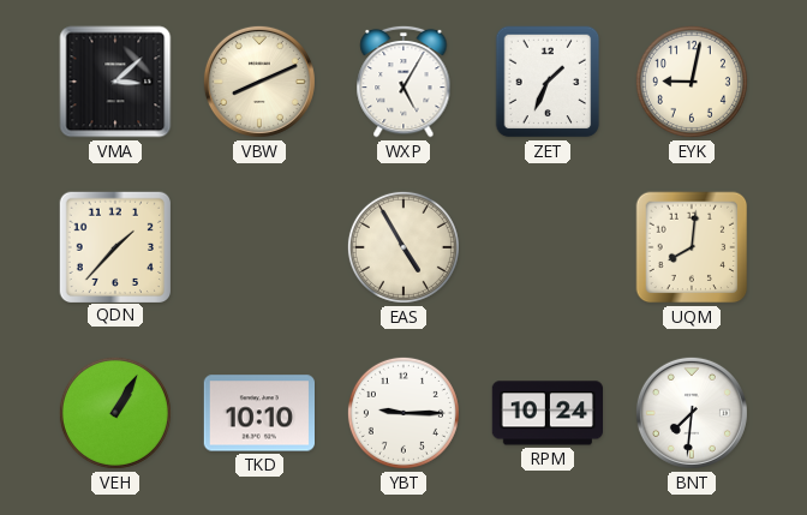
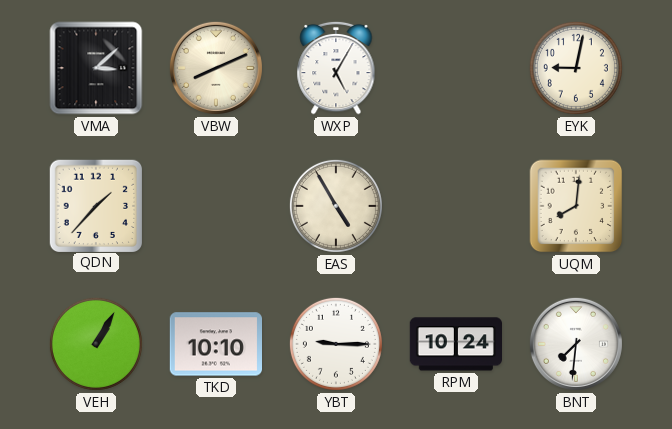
ZET: 1:34 -> none
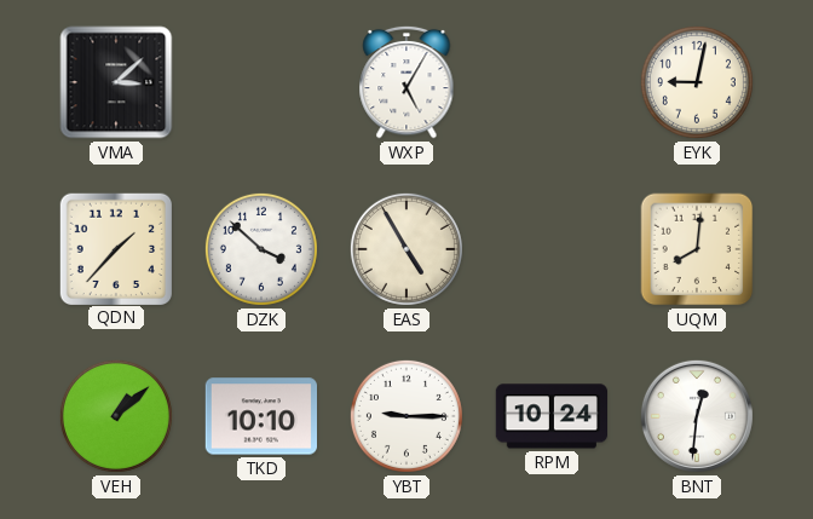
VBW: 8:11 -> none
DZK: none -> 3:52
VEH: 1:05 -> 1:08
BNT: 7:31 -> 12:31
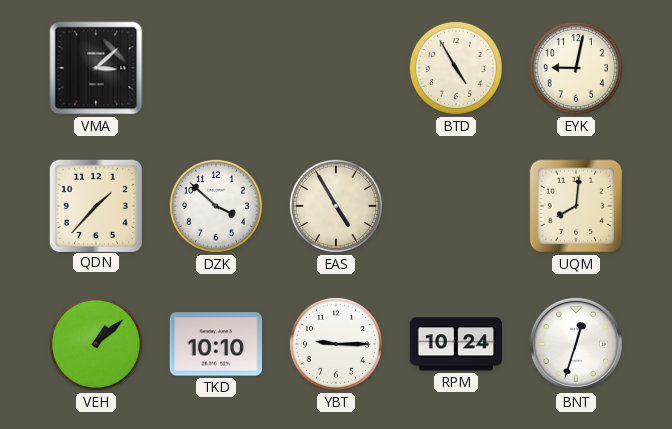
WXP: 5:05 -> none
BTD: none -> 4:55
BNT: 12:31 -> 12:33
